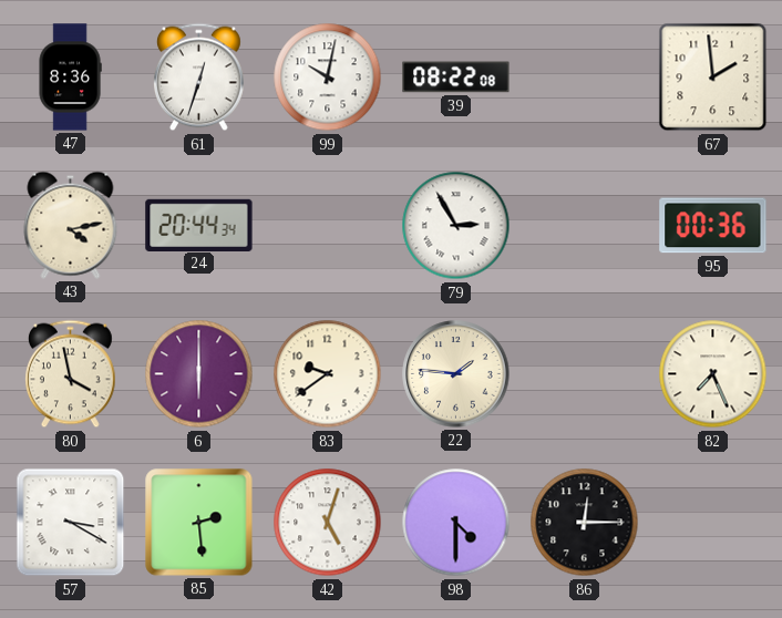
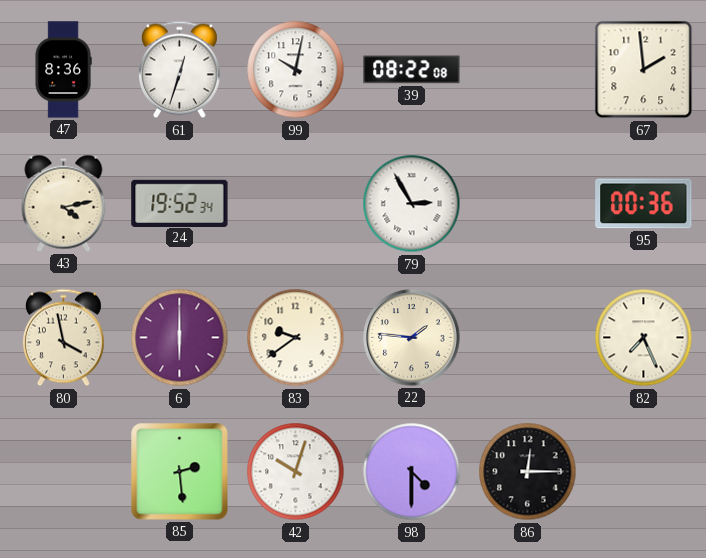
24: 20:44 -> 19:52
57: 3:20 -> none
42: 5:03 -> 10:03
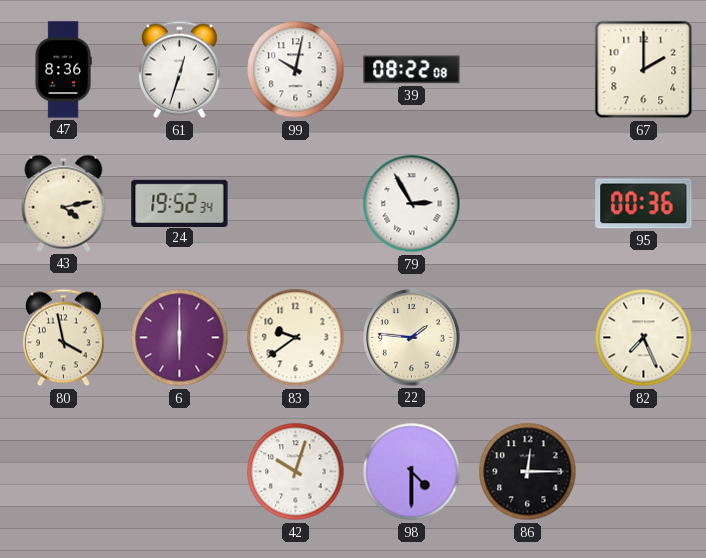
67: 1:59 -> 2:00
85: 2:29 -> none
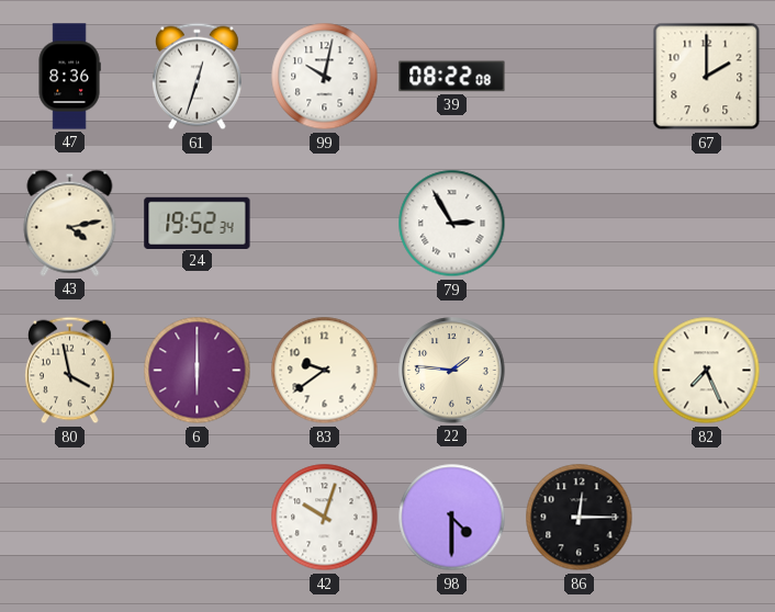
95: 00:36 -> none
